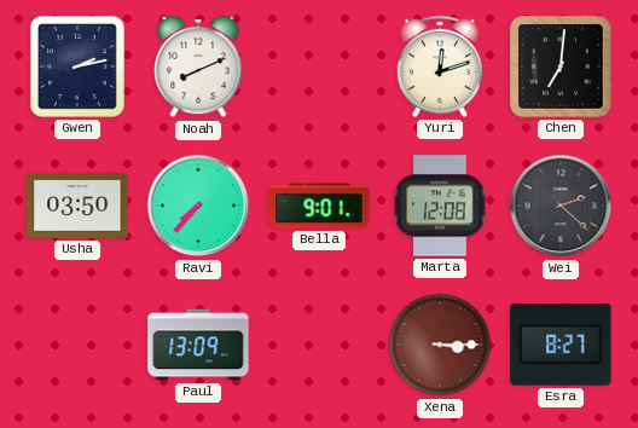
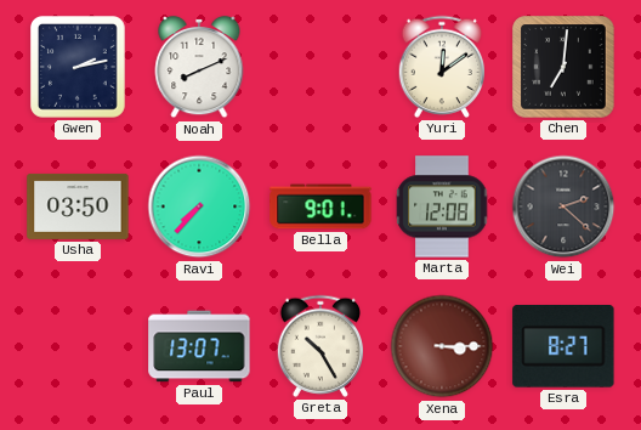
Yuri: 12:12 -> 12:09
Paul: 13:09 -> 13:07
Greta: none -> 10:25
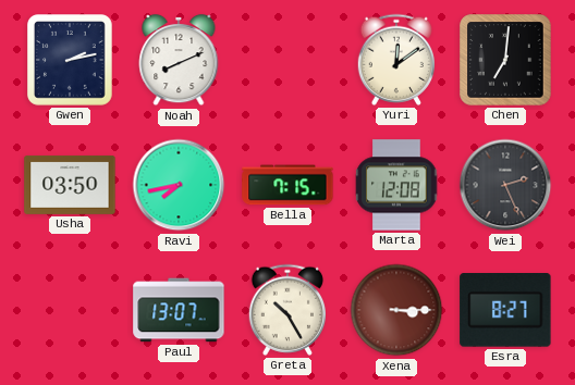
Ravi: 7:37 -> 7:43
Bella: 9:01 -> 7:15
Wei: 2:22 -> 2:26
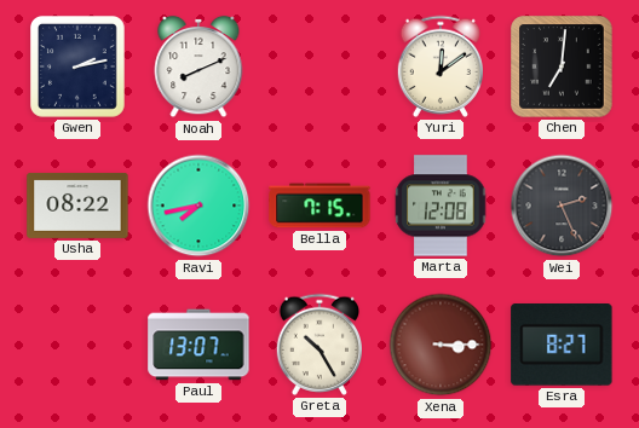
Usha: 03:50 -> 08:22
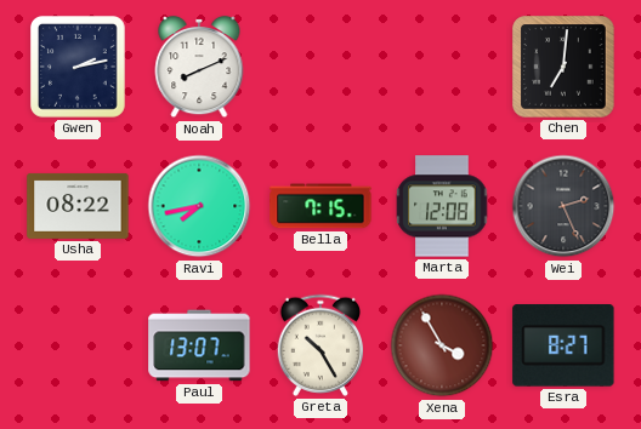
Yuri: 12:09 -> none
Xena: 3:15 -> 3:55
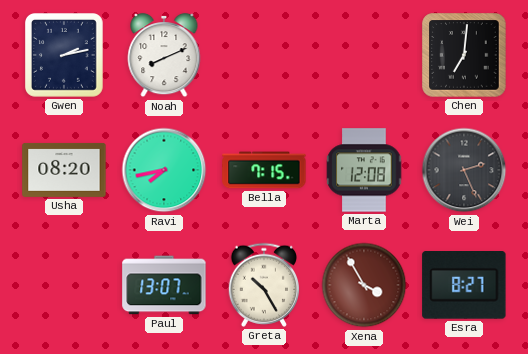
Usha: 08:22 -> 08:20
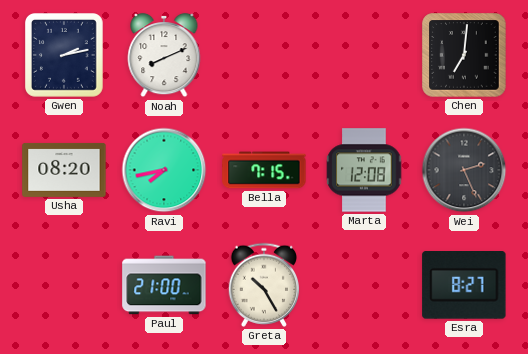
Paul: 13:07 -> 21:00
Xena: 3:55 -> none
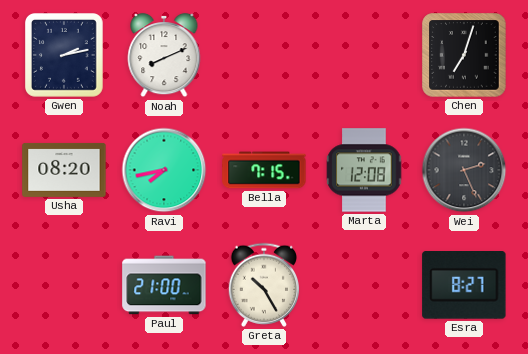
Chen: 7:01 -> 7:03
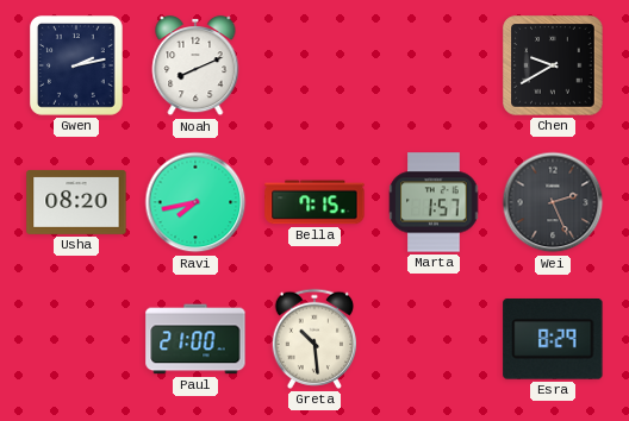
Chen: 7:03 -> 9:40
Marta: 12:08 -> 1:57
Greta: 10:25 -> 10:29
Esra: 8:27 -> 8:29
